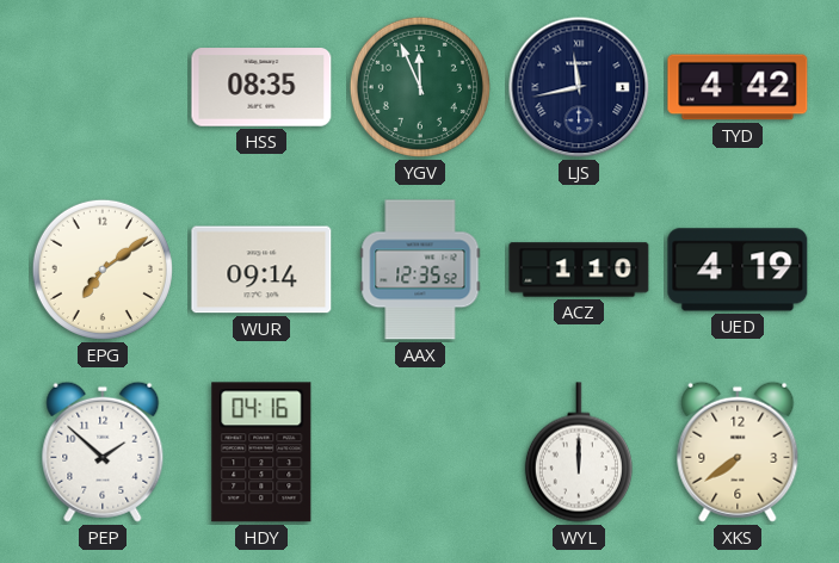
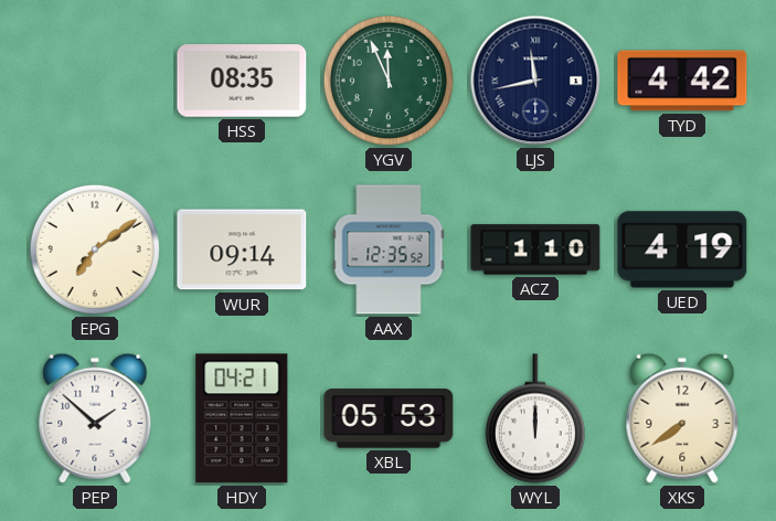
HDY: 04:16 -> 04:21
XBL: none -> 05:53
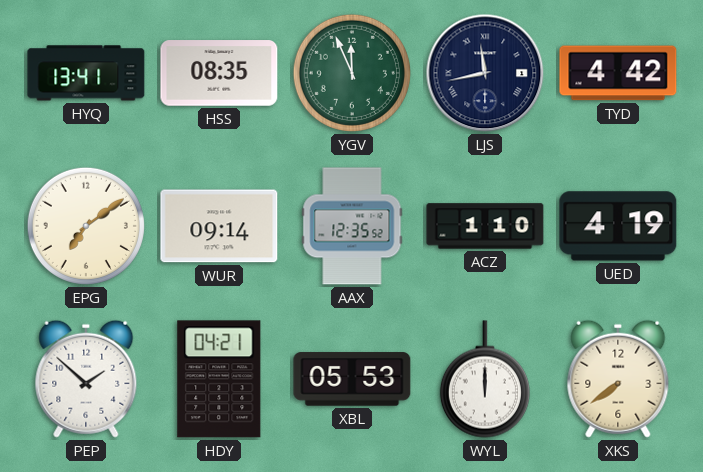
HYQ: none -> 13:41
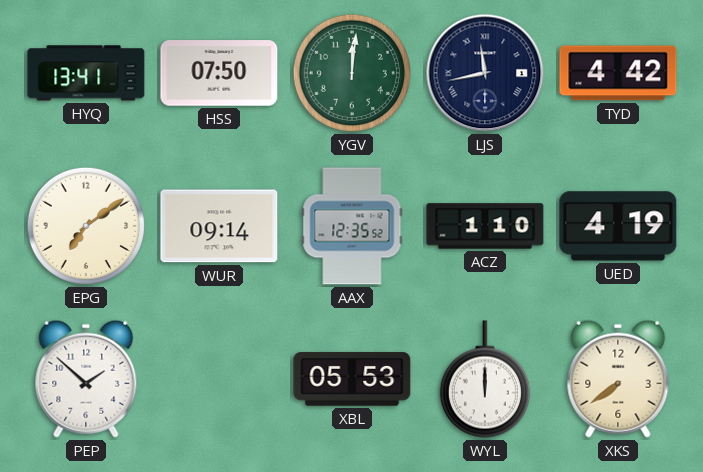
HSS: 08:35 -> 07:50
YGV: 11:56 -> 12:01
HDY: 04:21 -> none
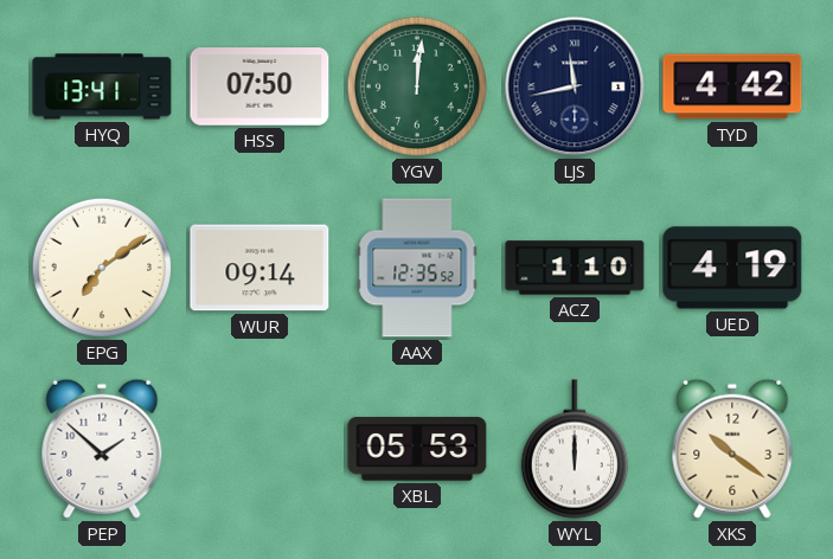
XKS: 7:39 -> 10:21
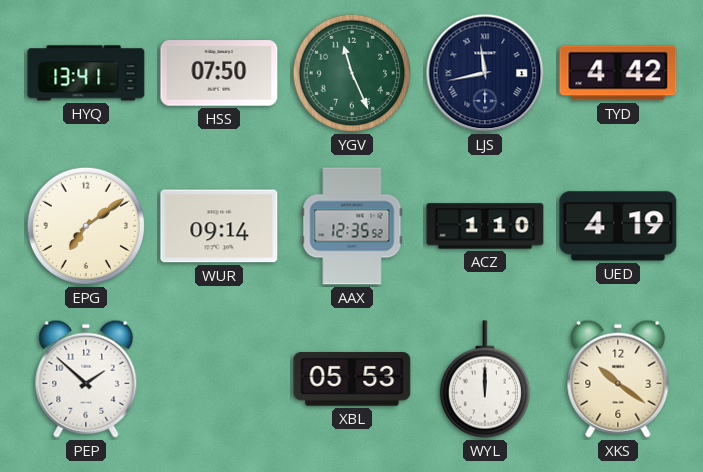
YGV: 12:01 -> 11:26
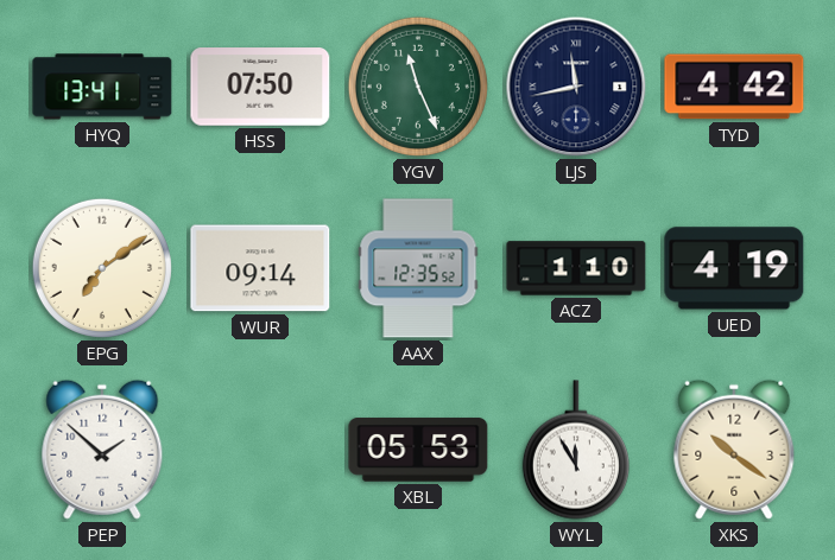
WYL: 12:00 -> 11:55
